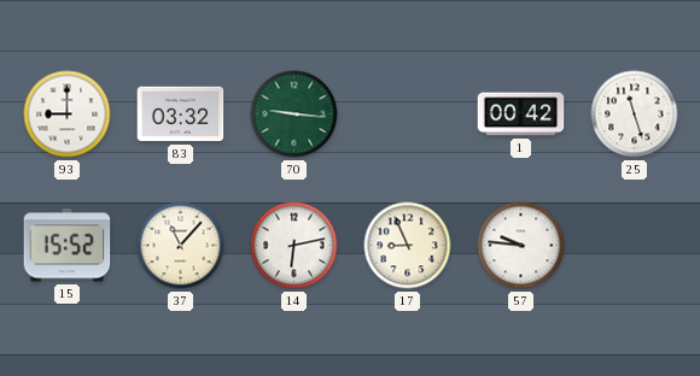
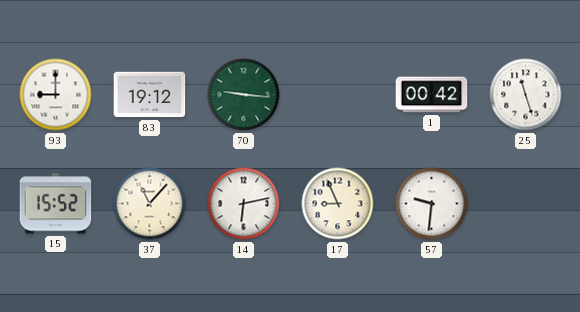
83: 03:32 -> 19:12
57: 9:46 -> 9:31
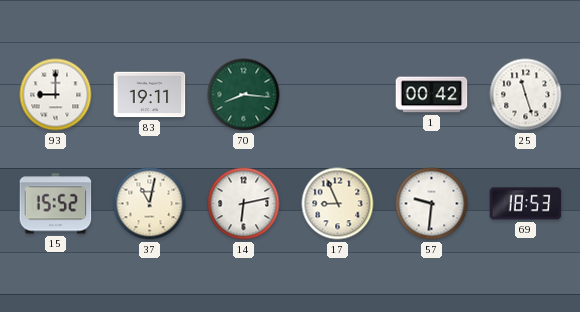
83: 19:12 -> 19:11
70: 9:16 -> 8:16
37: 11:07 -> 11:02
69: none -> 18:53
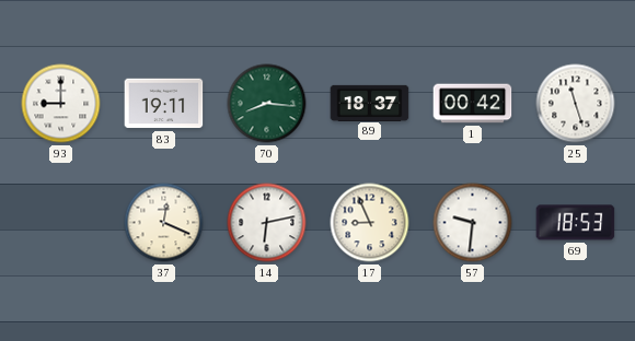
89: none -> 18:37
15: 15:52 -> none
37: 11:02 -> 12:19
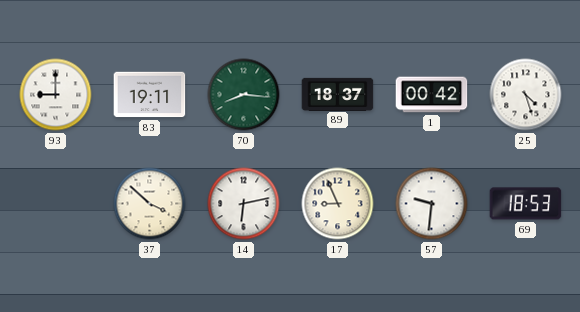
25: 11:27 -> 4:27
37: 12:19 -> 3:52
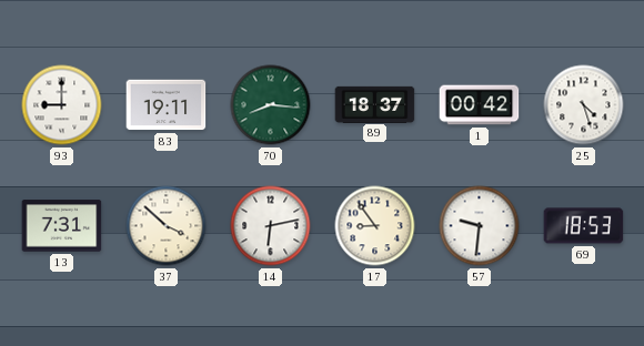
13: none -> 7:31
17: 8:56 -> 8:54
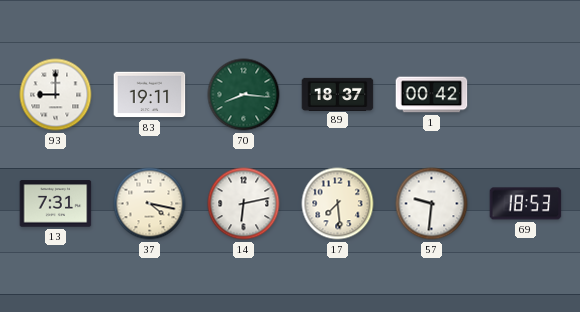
25: 4:27 -> none
37: 3:52 -> 4:17
17: 8:54 -> 7:29
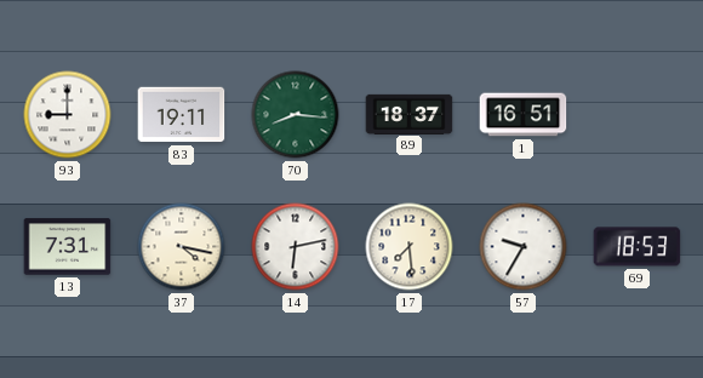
1: 00:42 -> 16:51
57: 9:31 -> 9:35
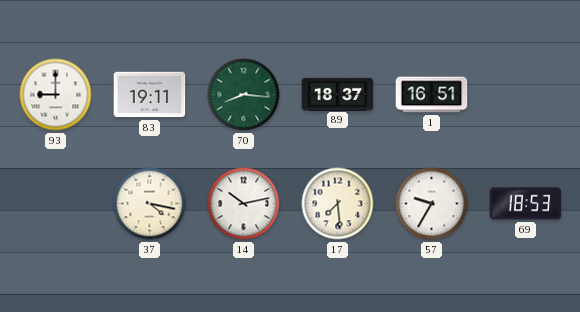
13: 7:31 -> none
14: 6:13 -> 10:13
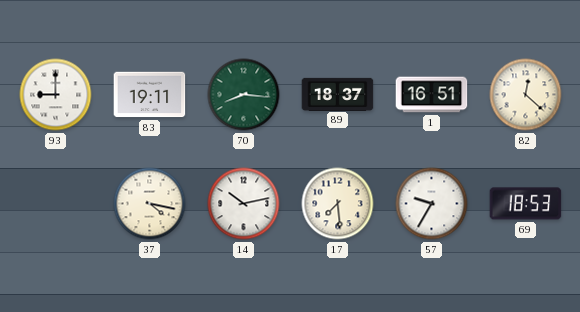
82: none -> 12:22
